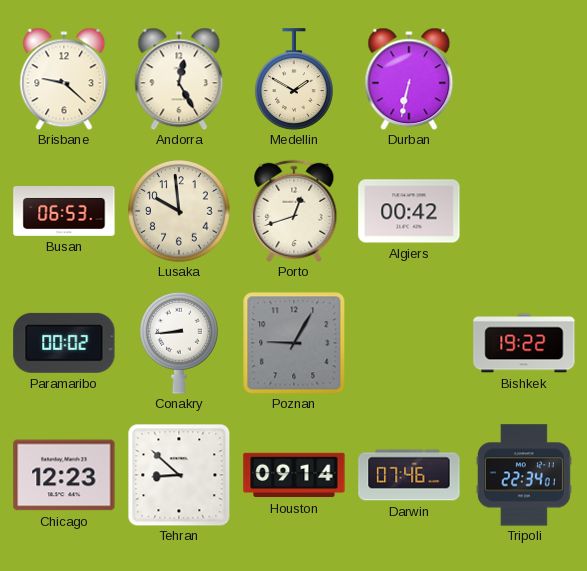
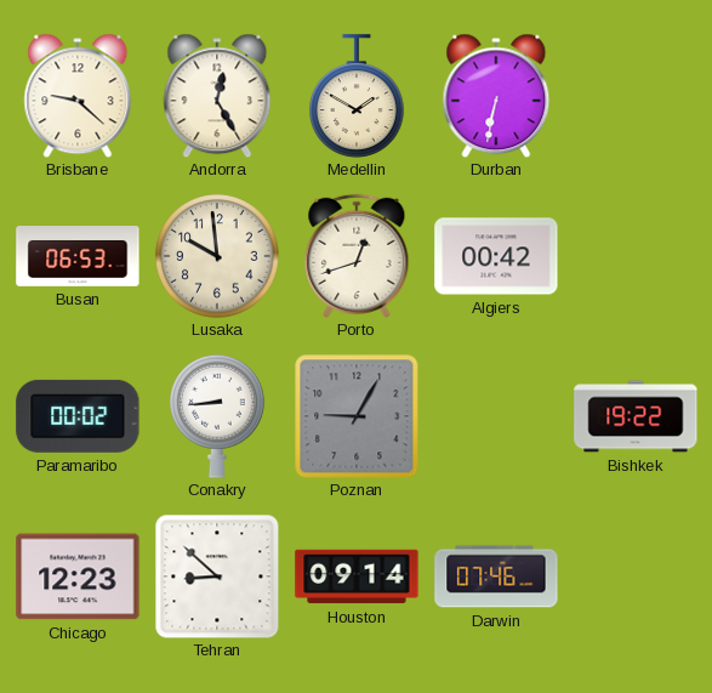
Tripoli: 22:34 -> none
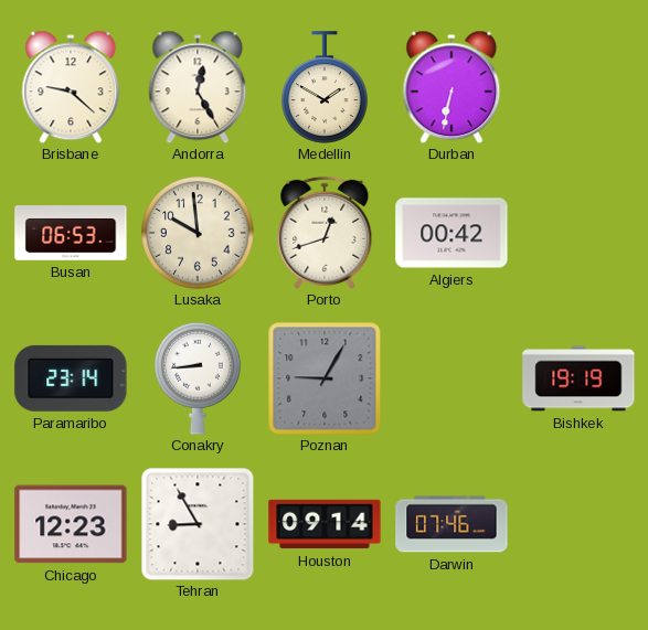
Paramaribo: 00:02 -> 23:14
Bishkek: 19:22 -> 19:19
Tehran: 8:52 -> 8:55
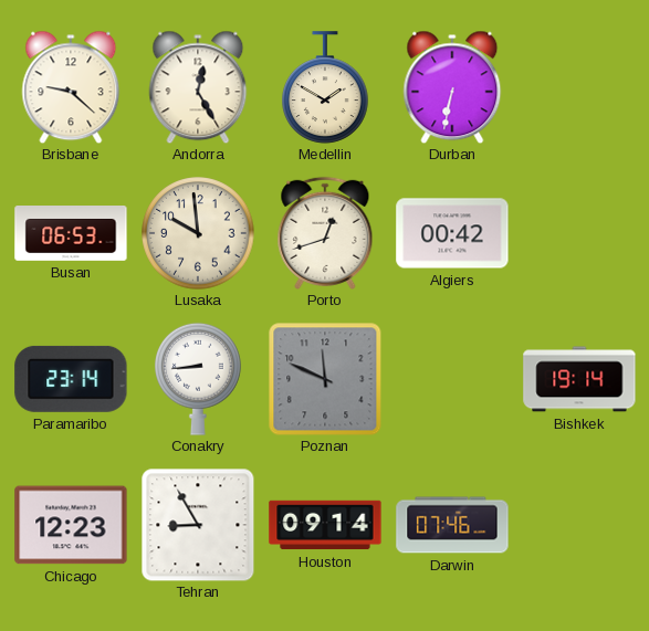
Poznan: 9:05 -> 11:49
Bishkek: 19:19 -> 19:14
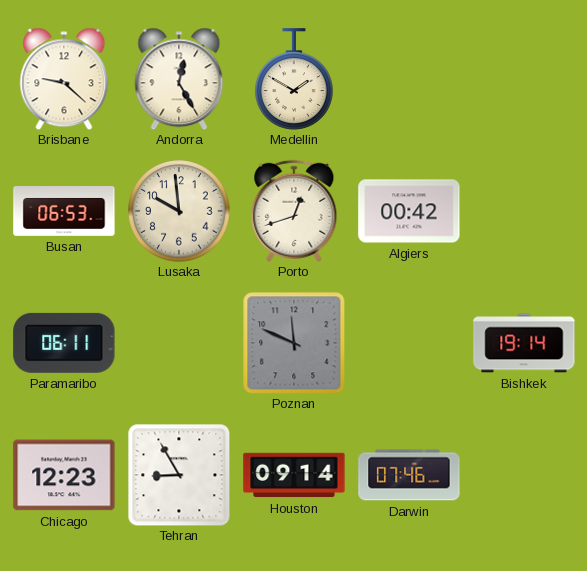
Durban: 6:32 -> none
Paramaribo: 23:14 -> 06:11
Conakry: 8:44 -> none
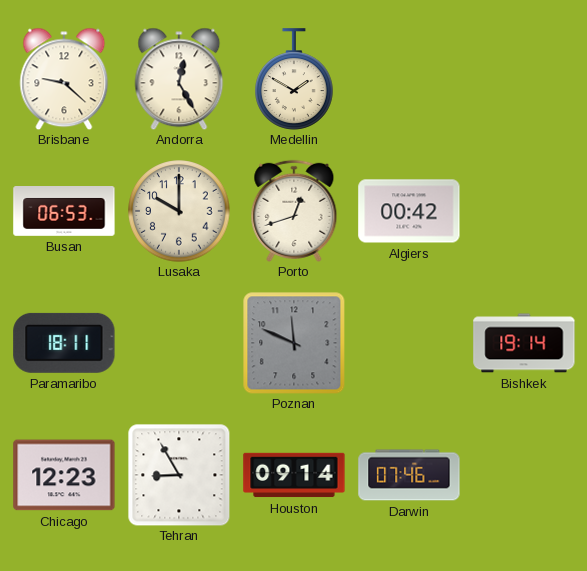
Lusaka: 9:59 -> 10:00
Paramaribo: 06:11 -> 18:11
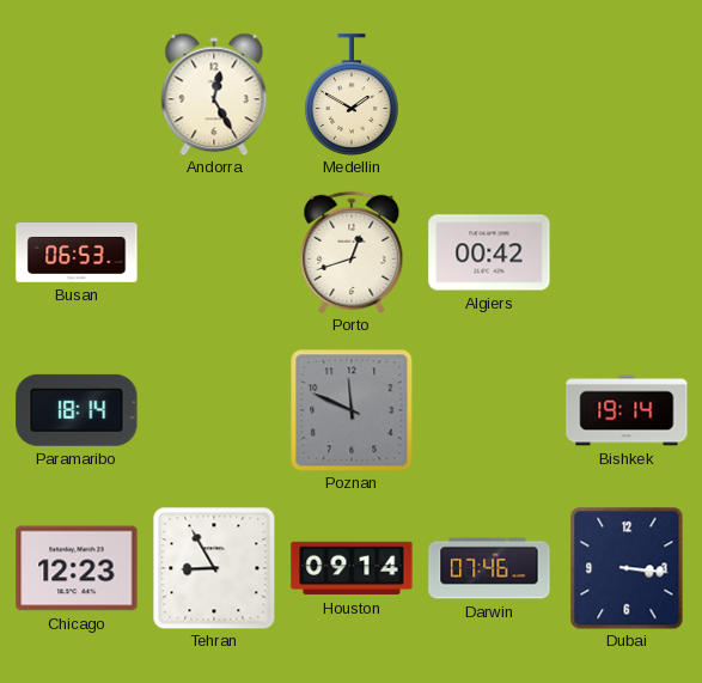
Brisbane: 9:22 -> none
Lusaka: 10:00 -> none
Paramaribo: 18:11 -> 18:14
Dubai: none -> 3:16
